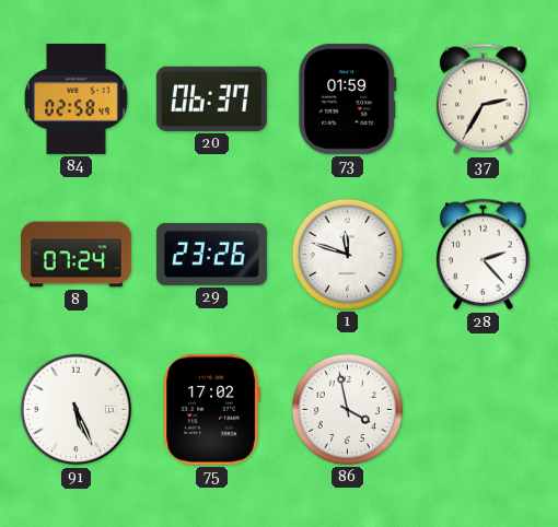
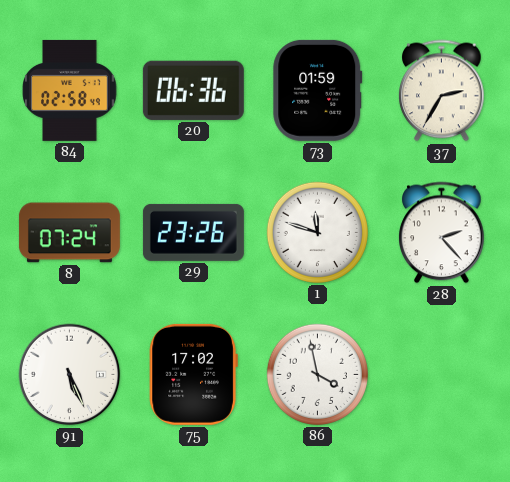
20: 06:37 -> 06:36
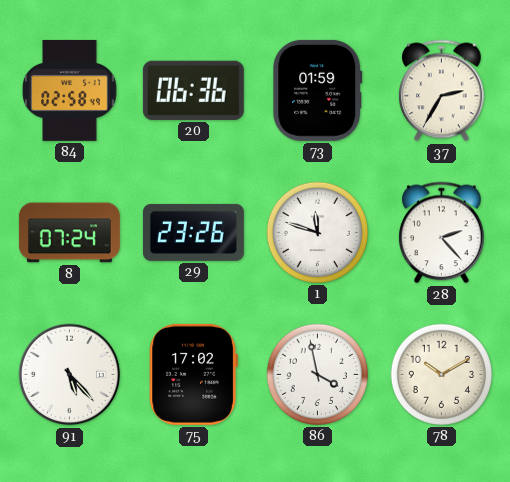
91: 5:26 -> 5:23
78: none -> 10:10
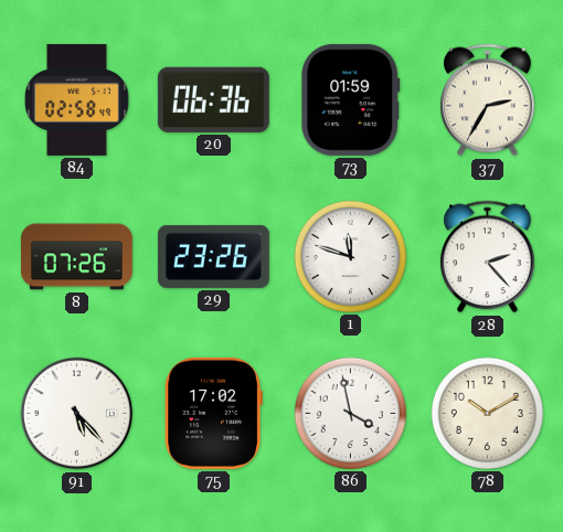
8: 07:24 -> 07:26
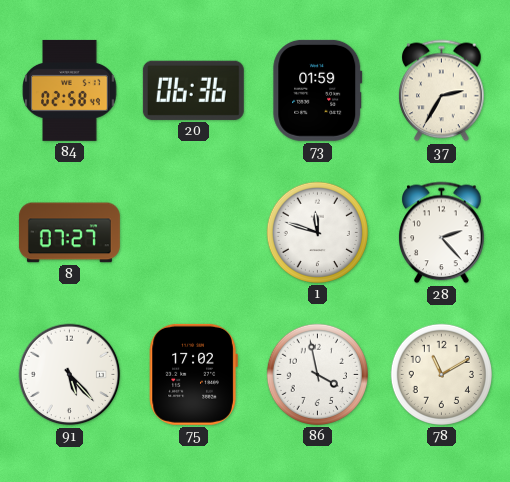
8: 07:26 -> 07:27
29: 23:26 -> none
78: 10:10 -> 11:10
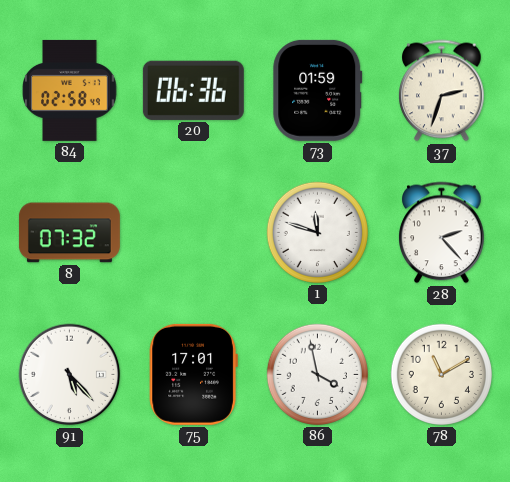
37: 2:35 -> 2:33
8: 07:27 -> 07:32
75: 17:02 -> 17:01
